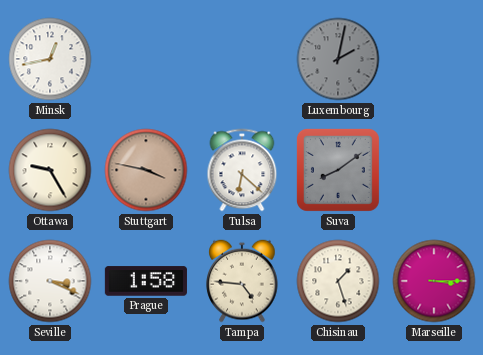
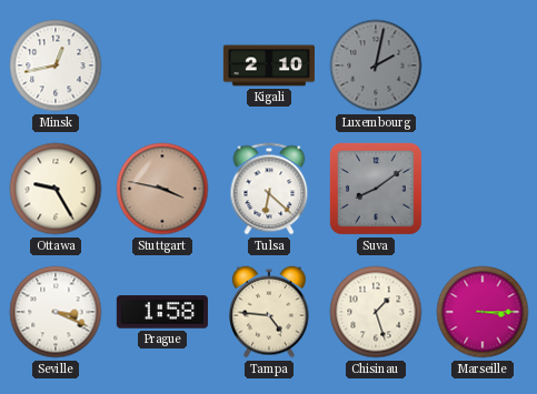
Kigali: none -> 2:10
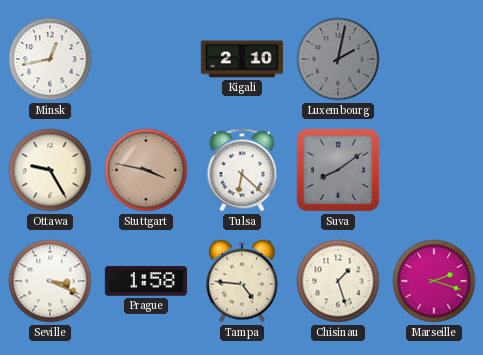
Marseille: 3:15 -> 2:18
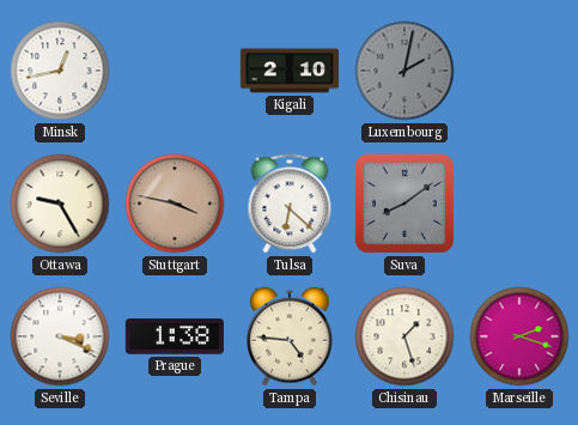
Prague: 1:58 -> 1:38
